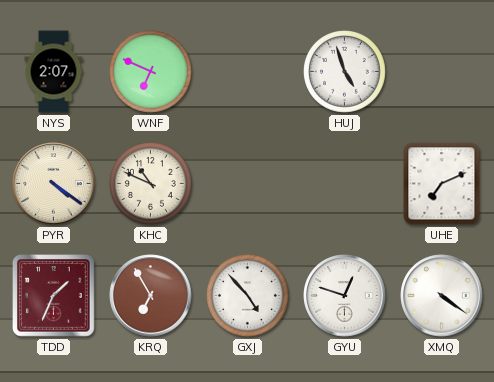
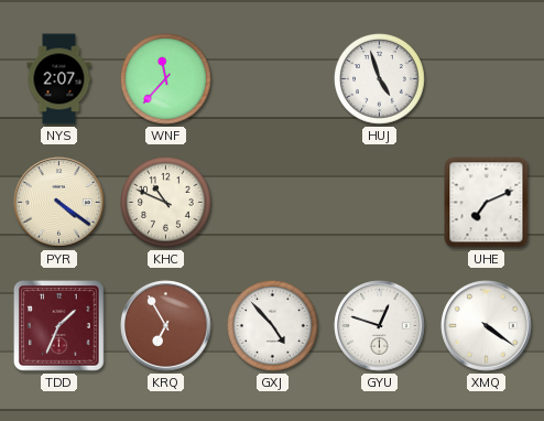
WNF: 6:49 -> 11:37
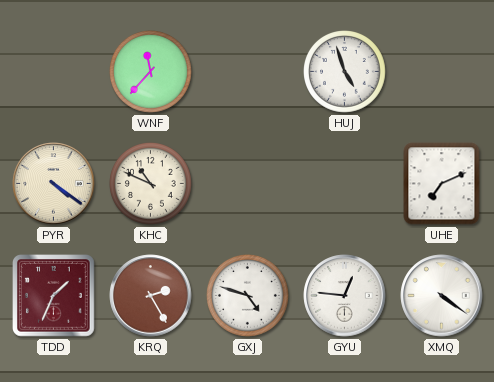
NYS: 2:07 -> none
KRQ: 6:55 -> 2:25
GXJ: 4:53 -> 4:48
GYU: 12:48 -> 12:46
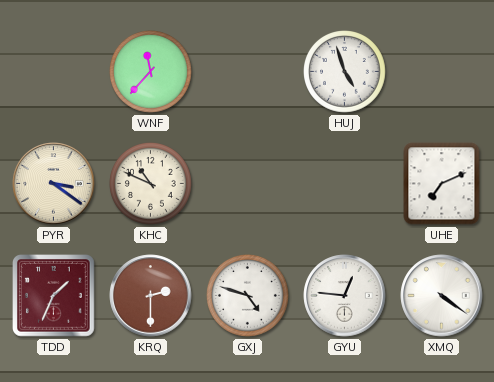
PYR: 4:21 -> 3:21
KRQ: 2:25 -> 2:30
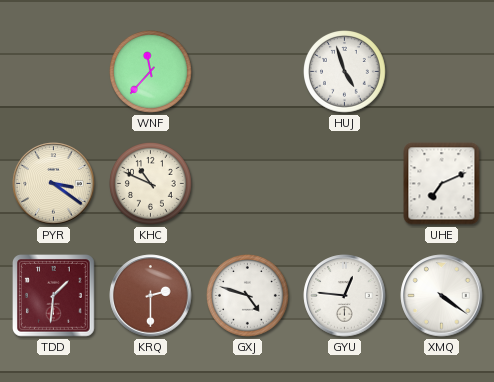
TDD: 1:34 -> 1:31
